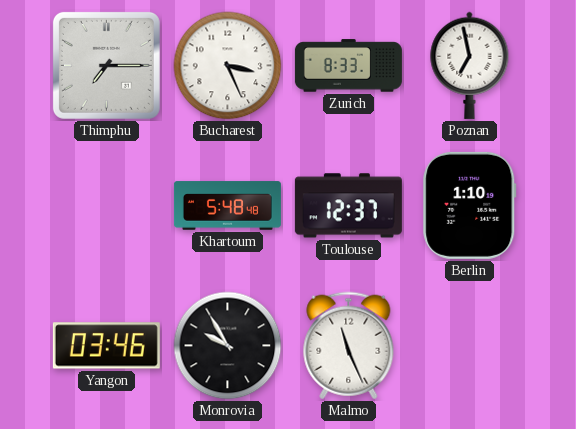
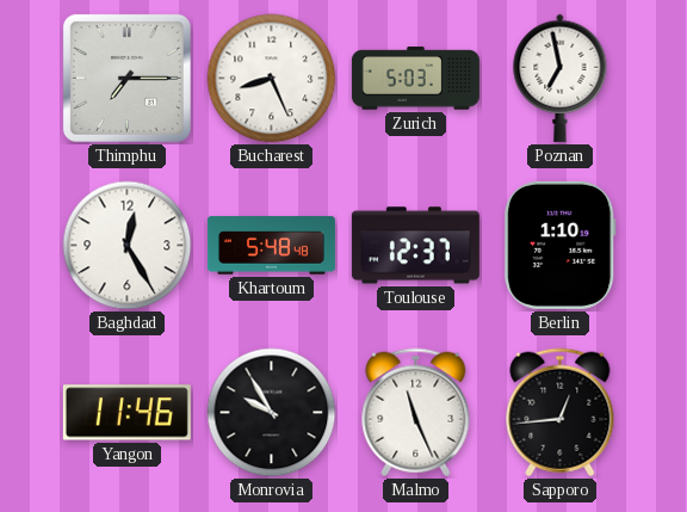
Bucharest: 3:26 -> 8:26
Zurich: 8:33 -> 5:03
Baghdad: none -> 12:25
Yangon: 03:46 -> 11:46
Sapporo: none -> 12:44
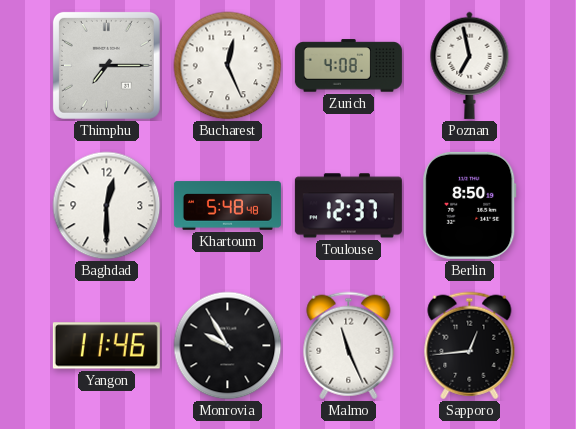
Bucharest: 8:26 -> 12:26
Zurich: 5:03 -> 4:08
Baghdad: 12:25 -> 12:30
Berlin: 1:10 -> 8:50
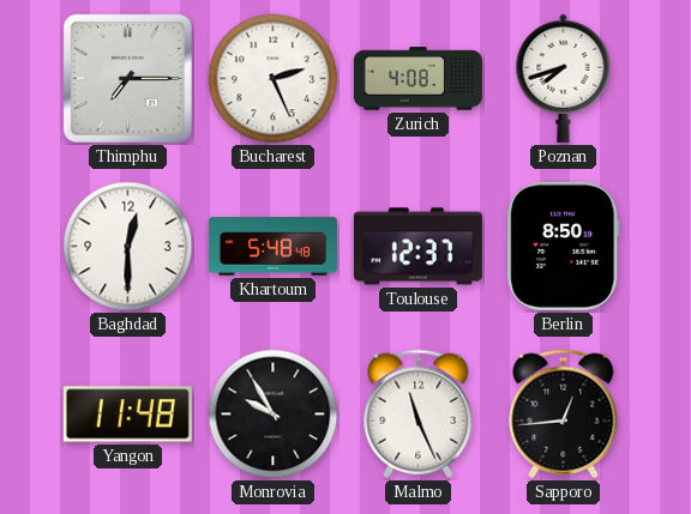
Bucharest: 12:26 -> 2:26
Poznan: 6:58 -> 7:42
Yangon: 11:46 -> 11:48
